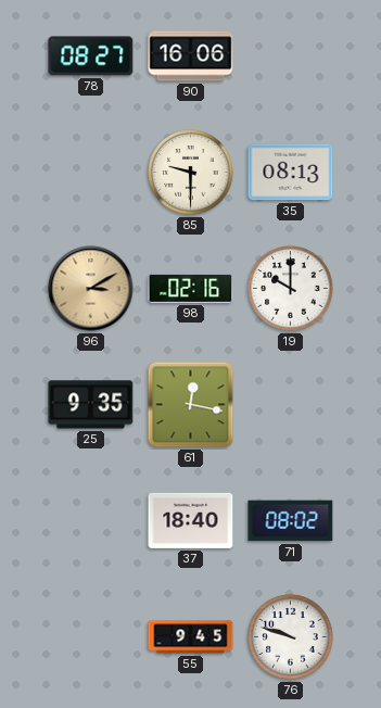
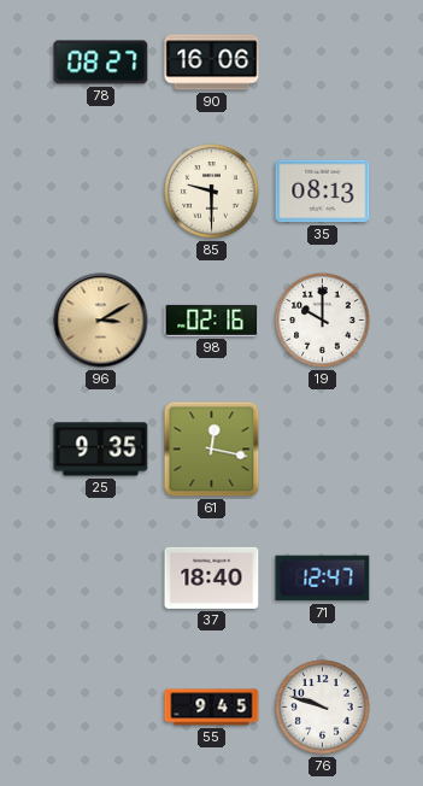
71: 08:02 -> 12:47
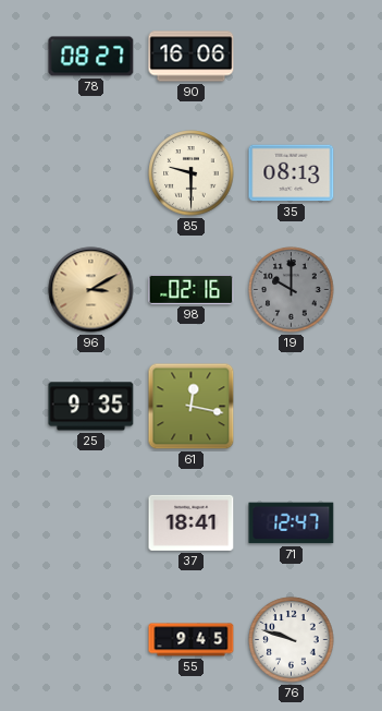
19 dial: white -> grey
37: 18:40 -> 18:41
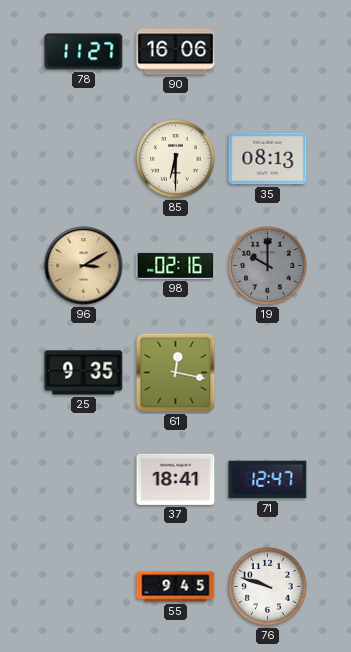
78: 08:27 -> 11:27
85: 9:30 -> 6:30
